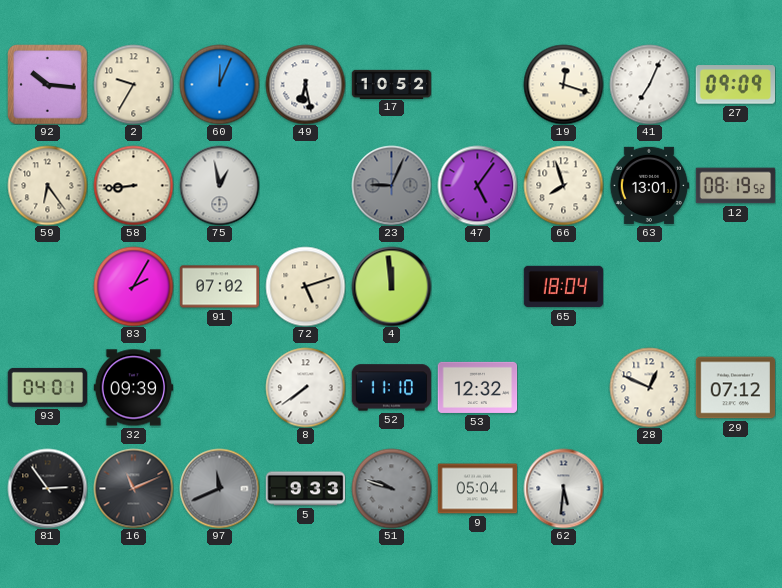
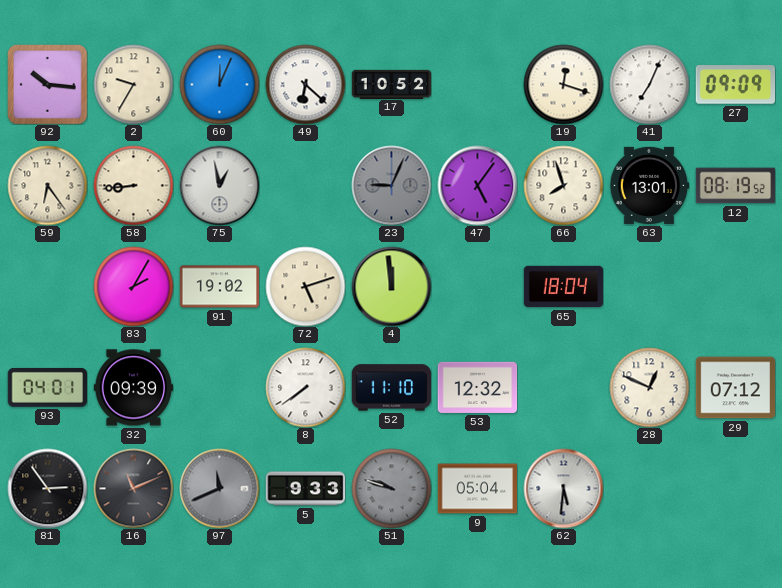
49: 6:28 -> 6:22
91: 07:02 -> 19:02
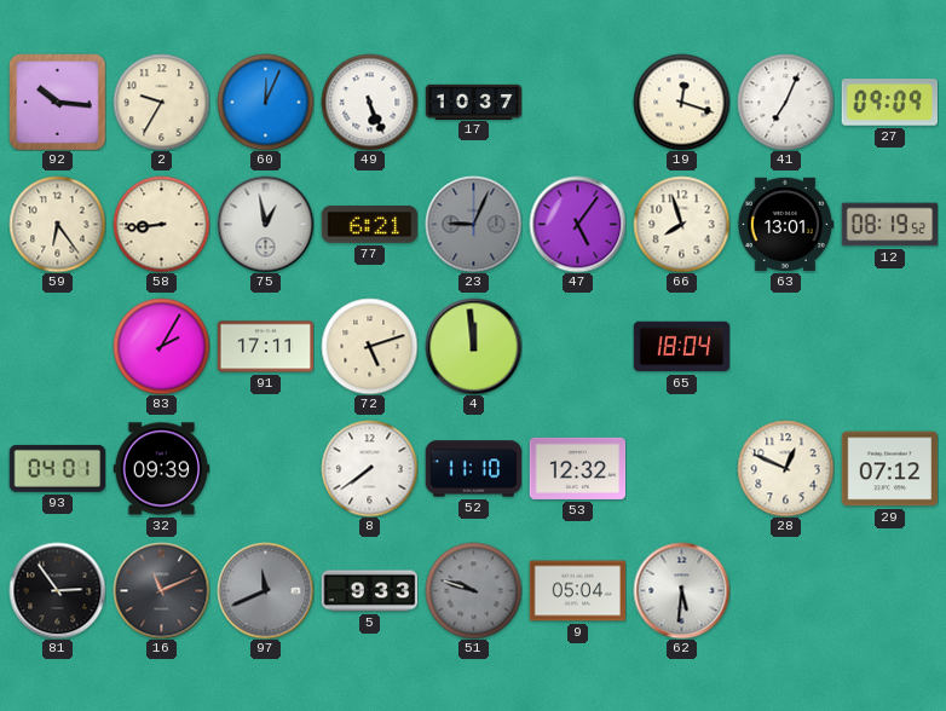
49: 6:22 -> 5:26
17: 10:52 -> 10:37
77: none -> 6:21
91: 19:02 -> 17:11
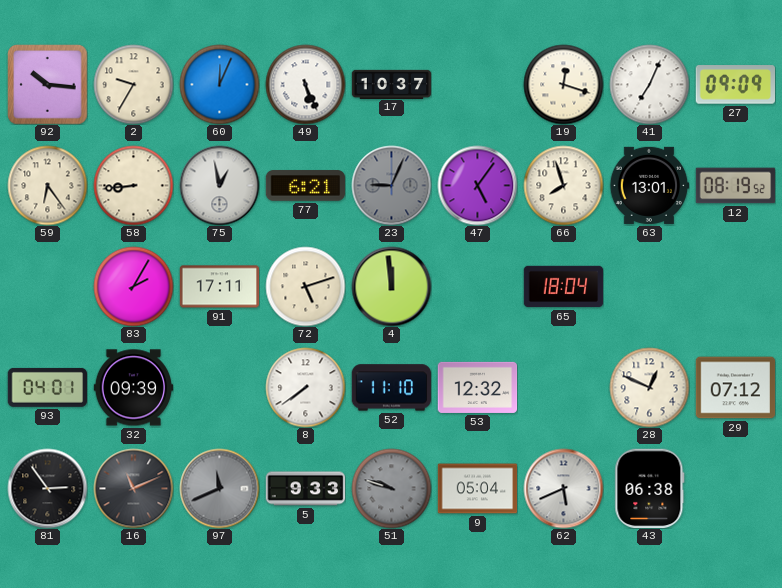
62: 5:31 -> 5:41
43: none -> 06:38
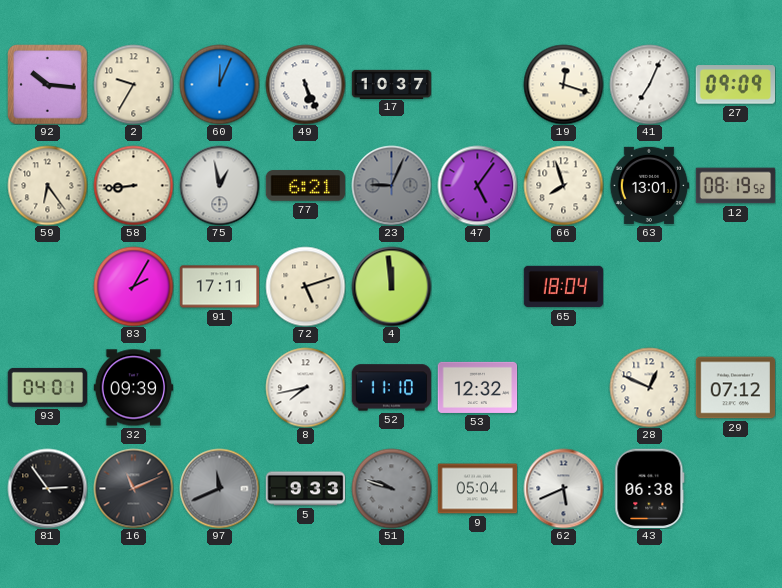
8: 7:39 -> 7:43
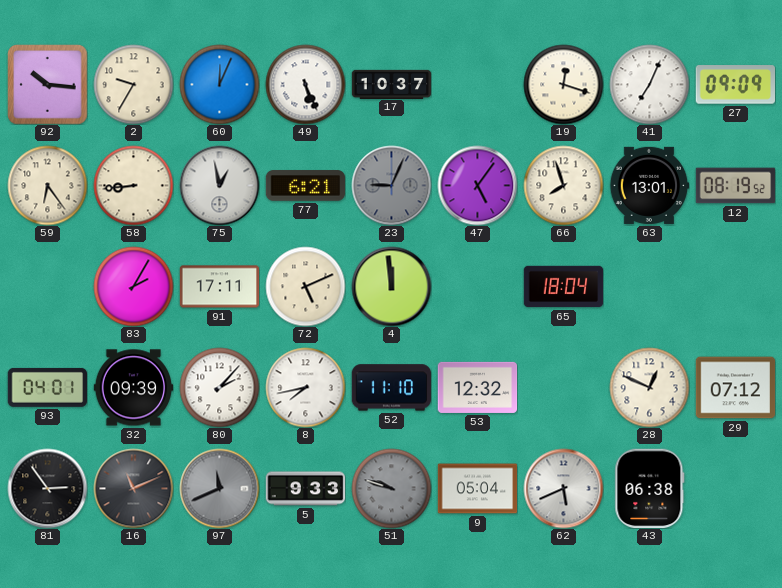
72: 5:12 -> 5:11
80: none -> 2:07
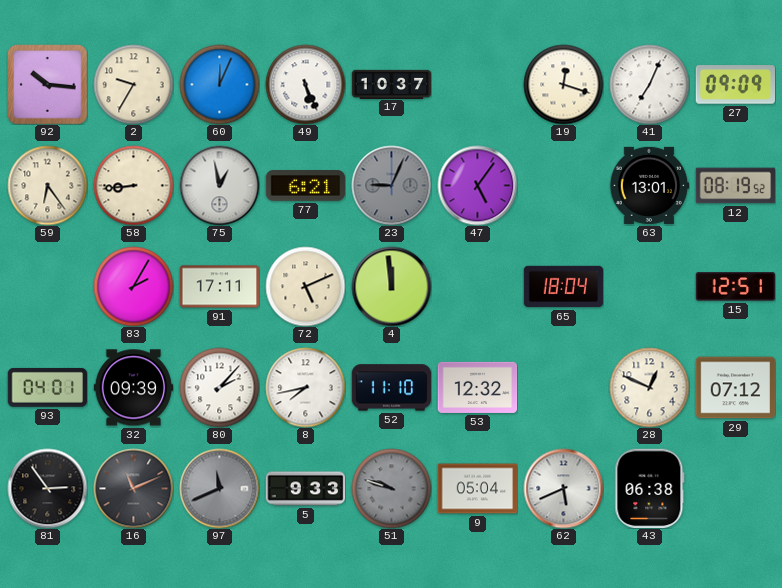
66: 7:57 -> none
15: none -> 12:51
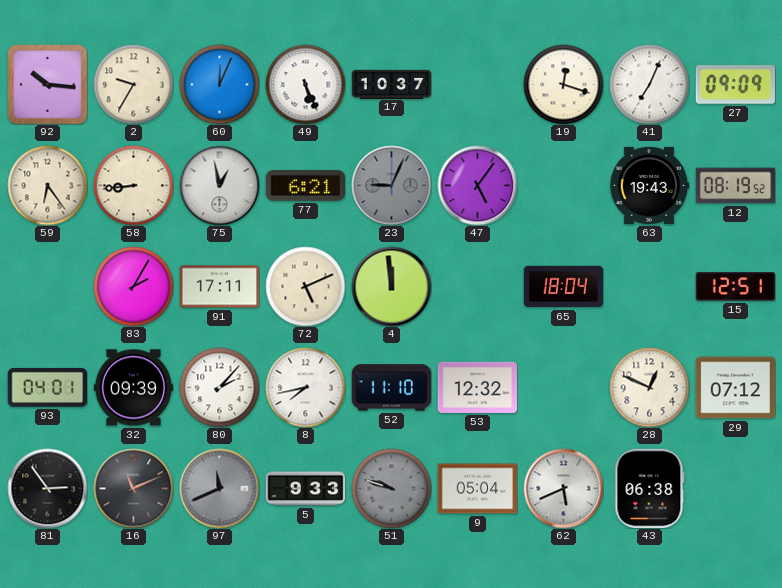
63: 13:01 -> 19:43
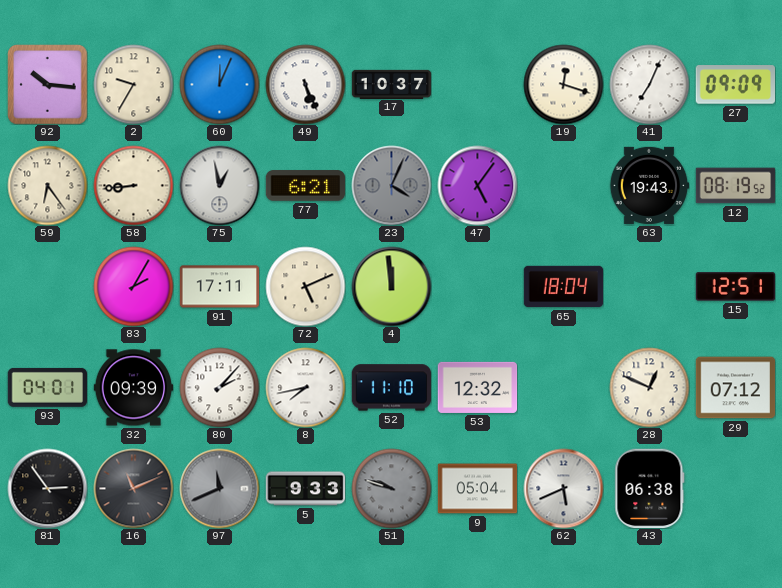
23: 9:04 -> 4:04
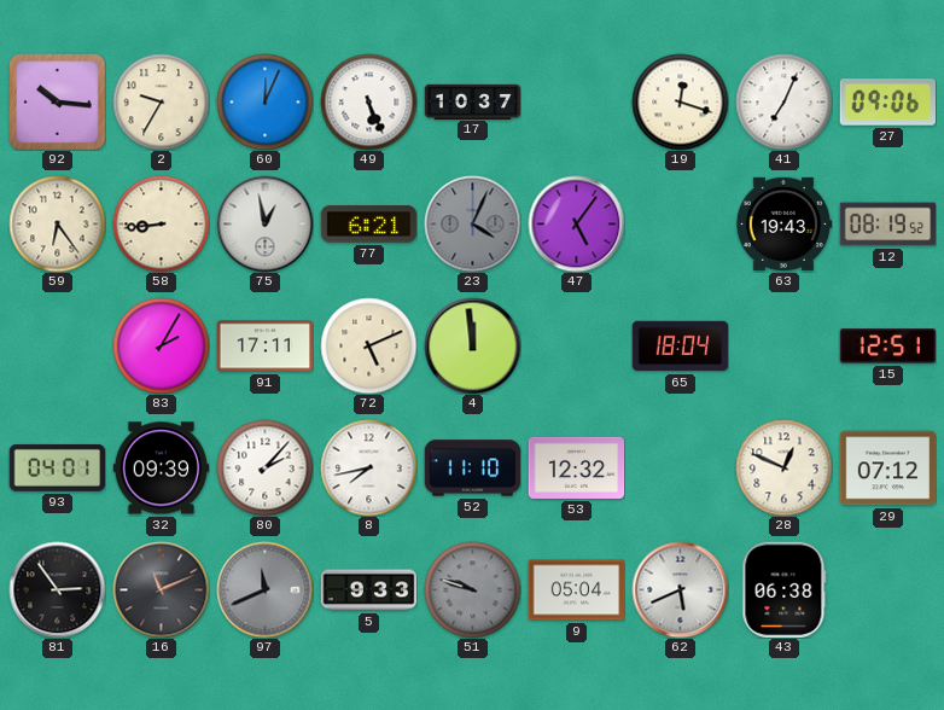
27: 09:09 -> 09:06
